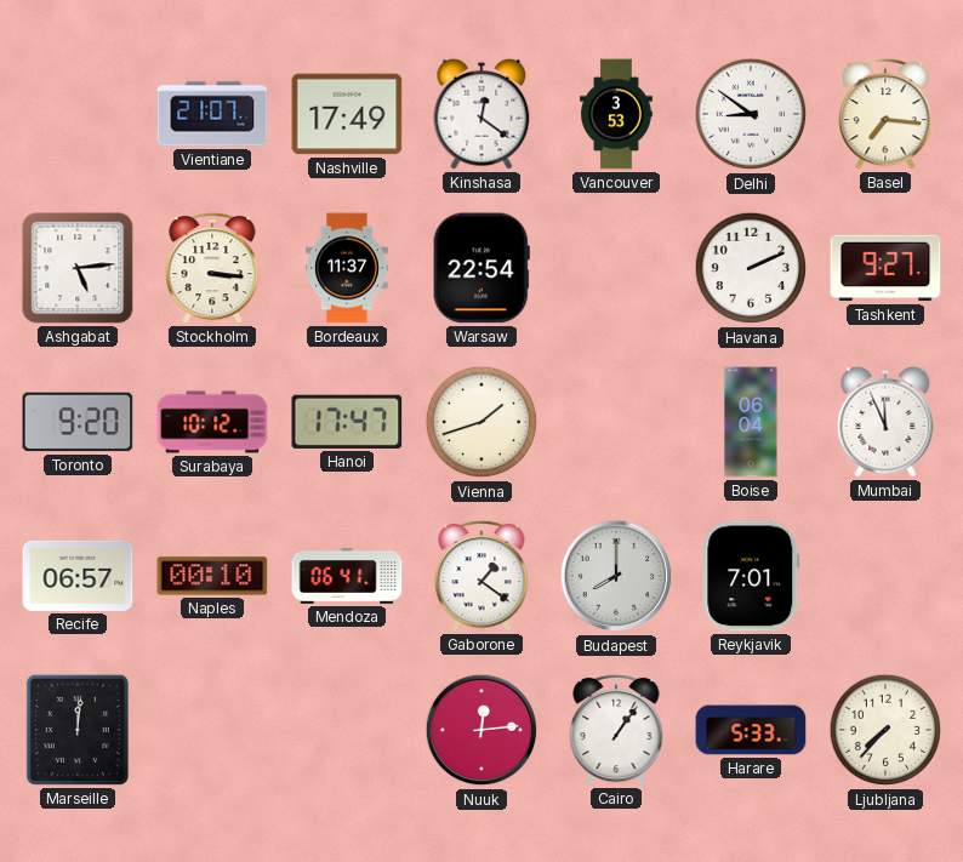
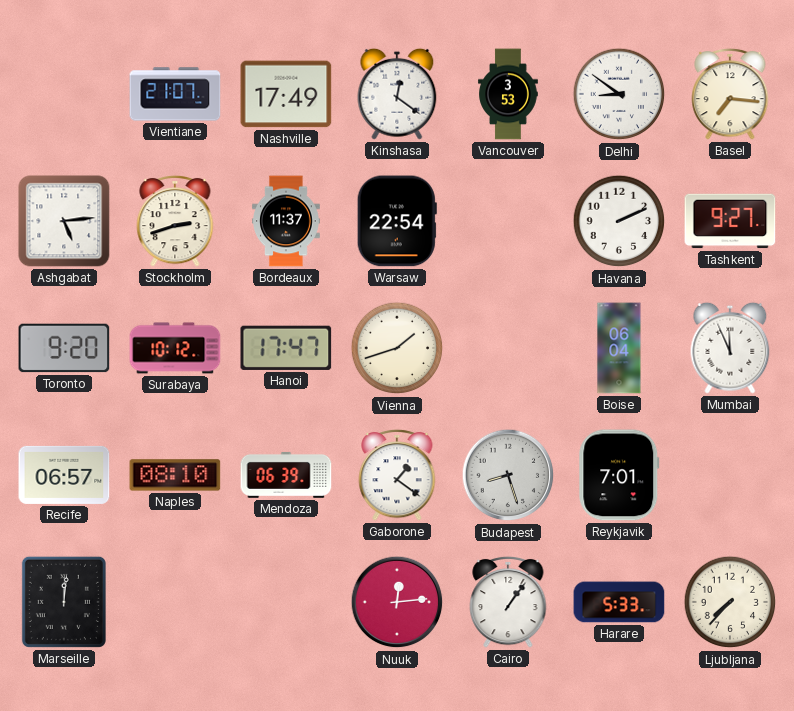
Stockholm: 3:16 -> 2:42
Naples: 00:10 -> 08:10
Mendoza: 06:41 -> 06:39
Budapest: 8:00 -> 8:27
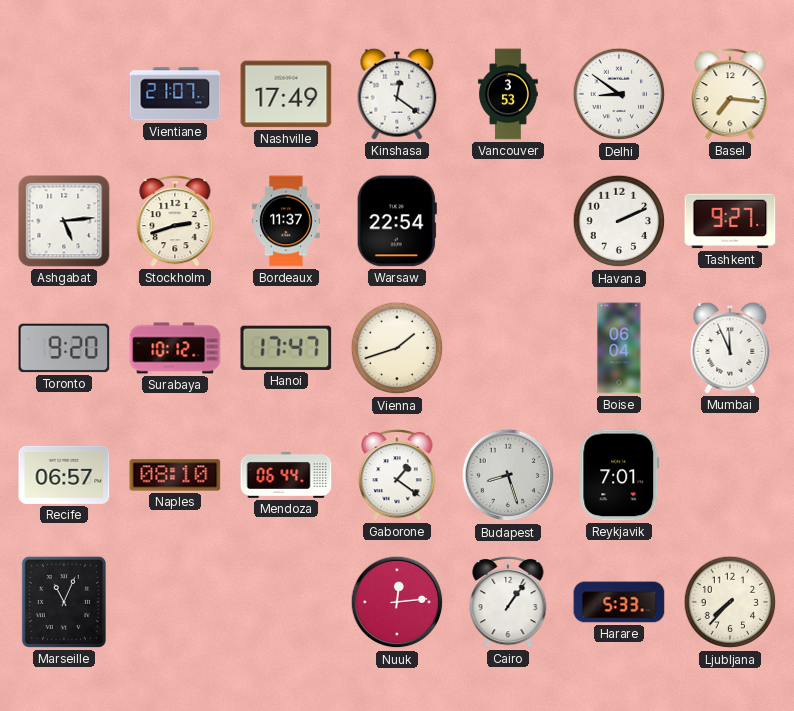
Mendoza: 06:39 -> 06:44
Marseille: 12:01 -> 11:04
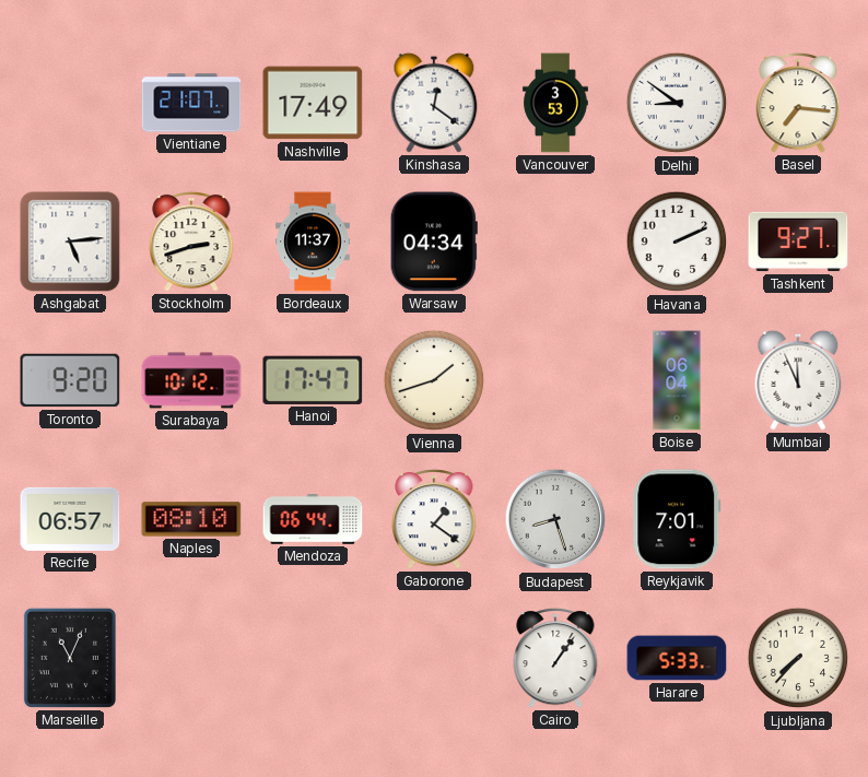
Warsaw: 22:54 -> 04:34
Nuuk: 12:14 -> none
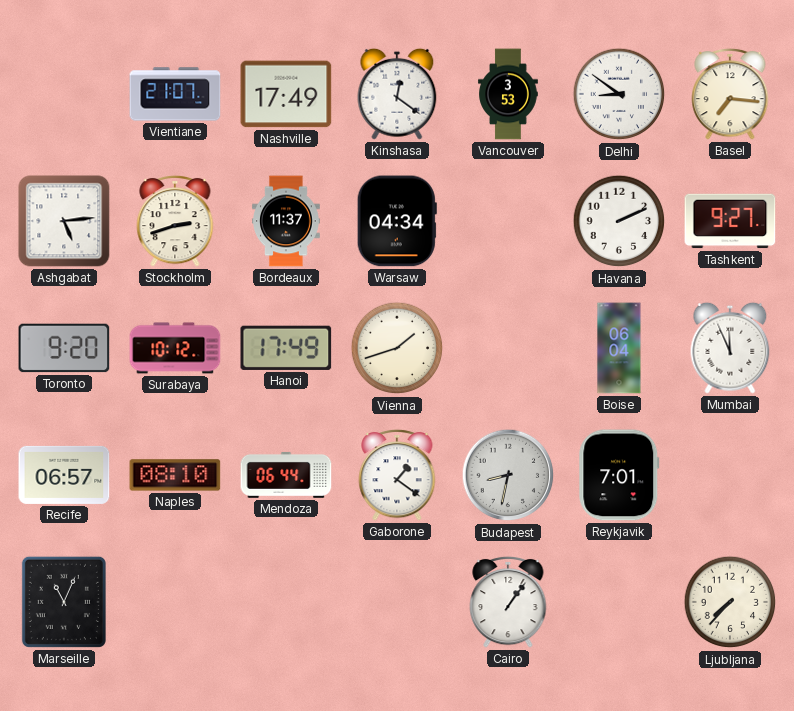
Hanoi: 17:47 -> 17:49
Budapest: 8:27 -> 8:32
Harare: 5:33 -> none
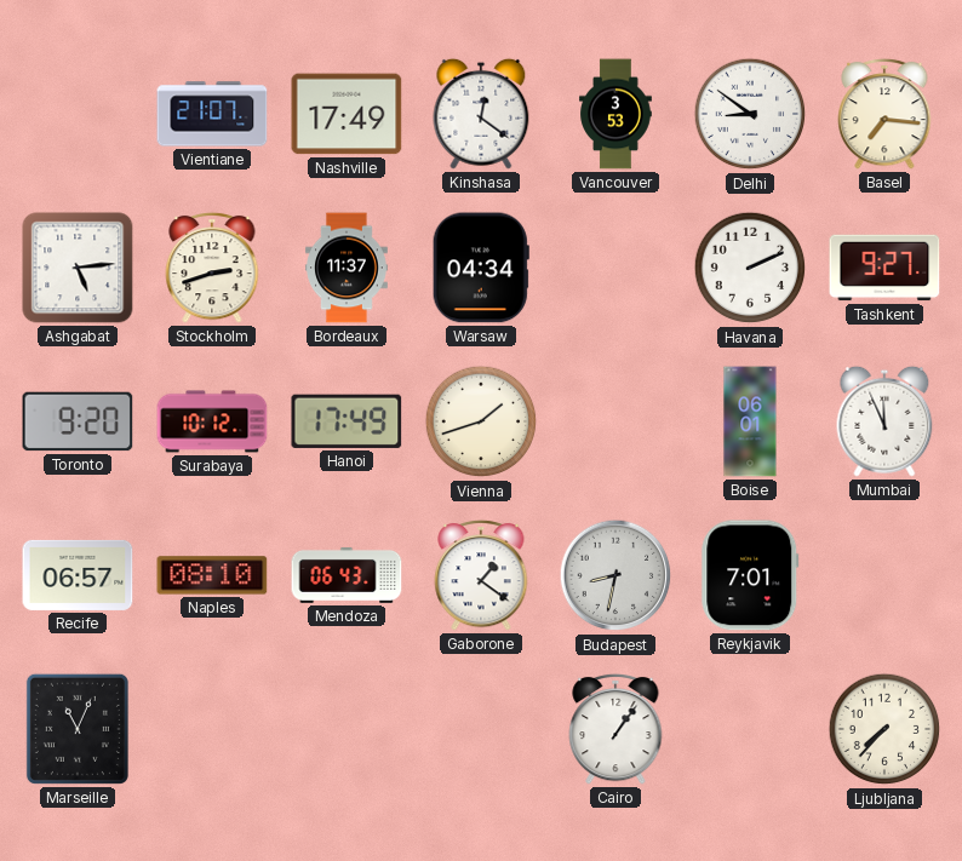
Boise: 06:04 -> 06:01
Mendoza: 06:44 -> 06:43
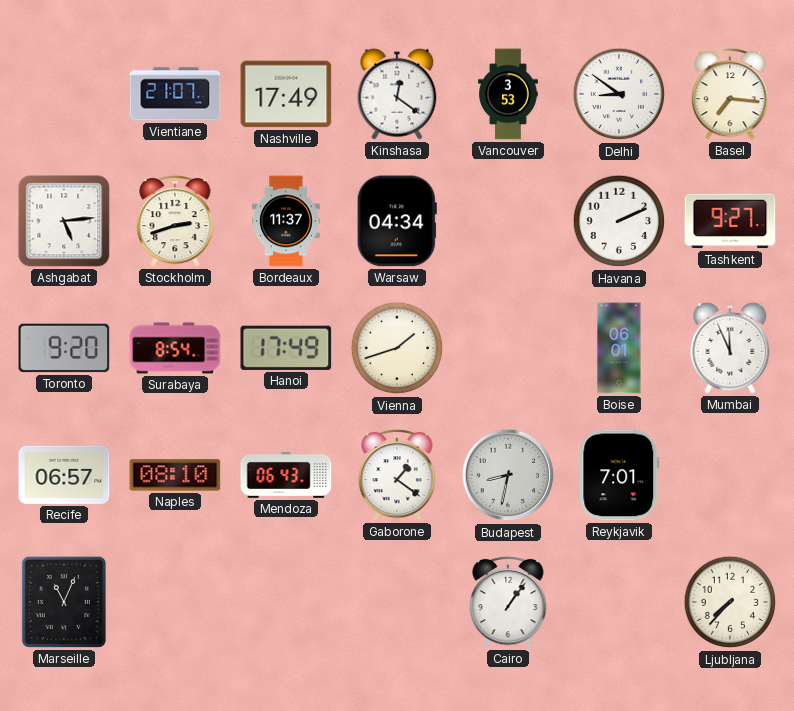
Surabaya: 10:12 -> 8:54
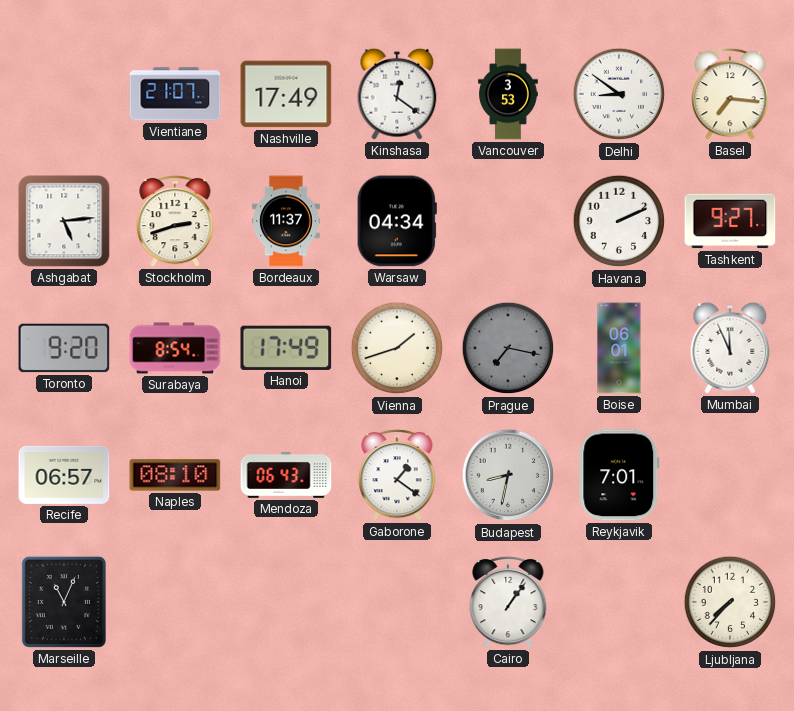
Prague: none -> 7:17
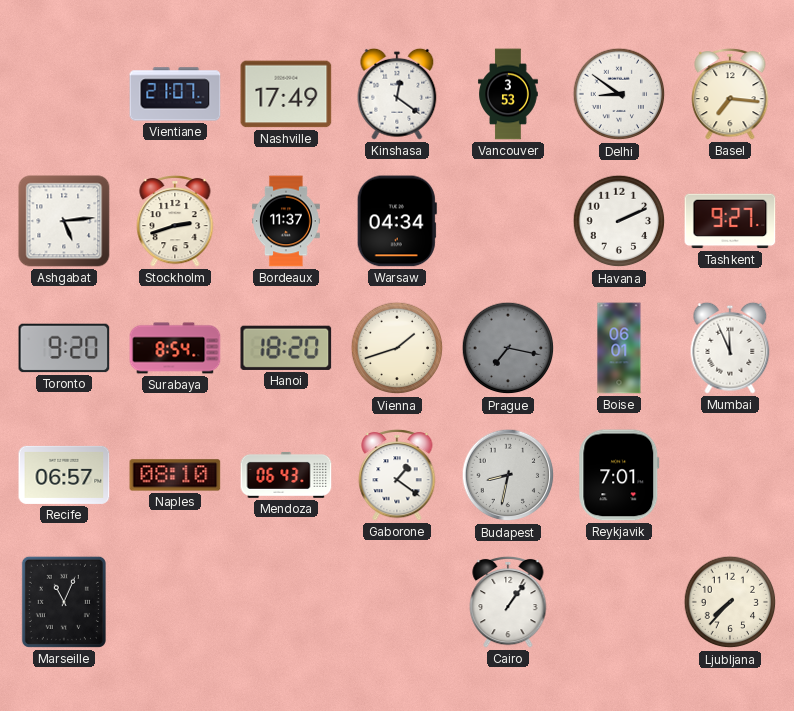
Hanoi: 17:49 -> 18:20
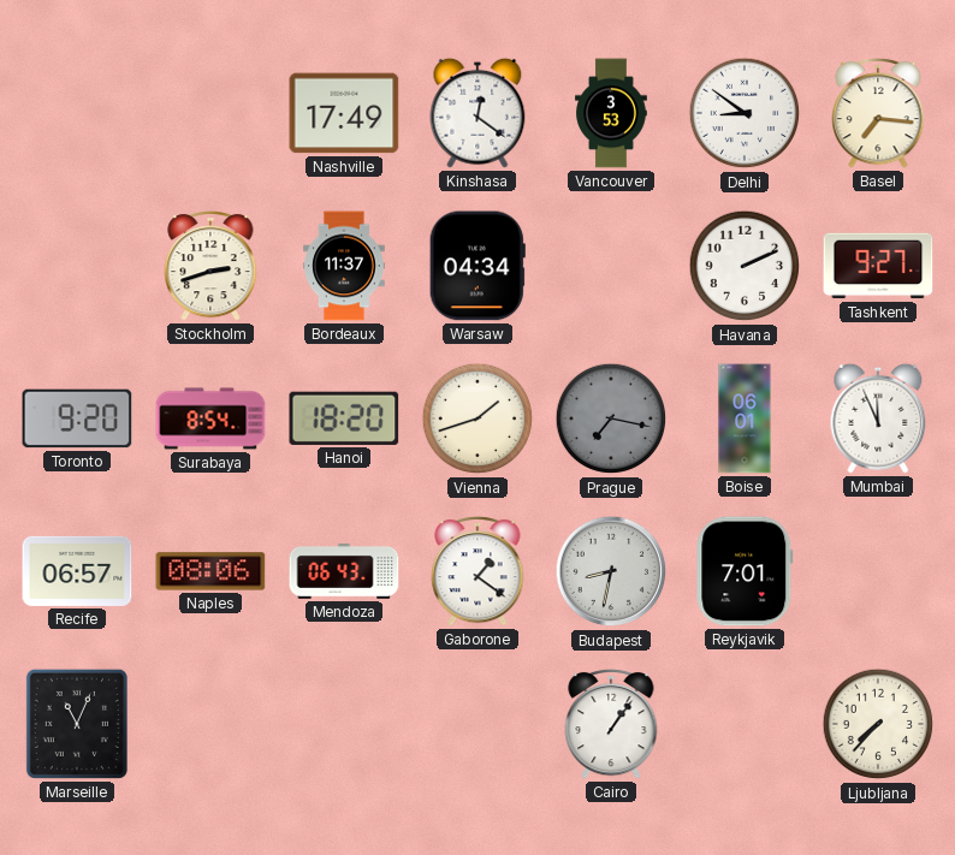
Vientiane: 21:07 -> none
Ashgabat: 5:14 -> none
Naples: 08:10 -> 08:06
